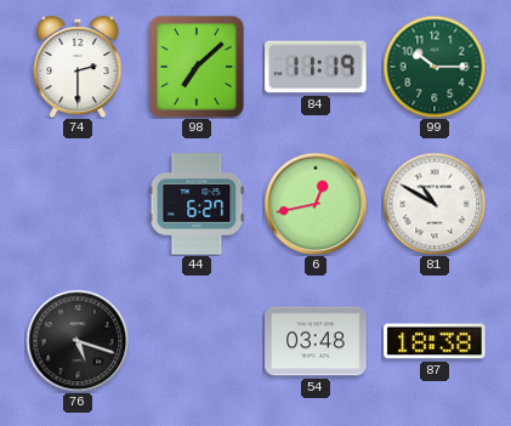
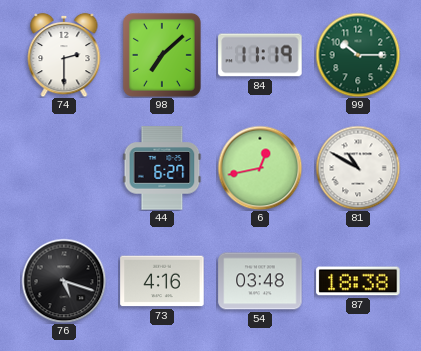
73: none -> 4:16
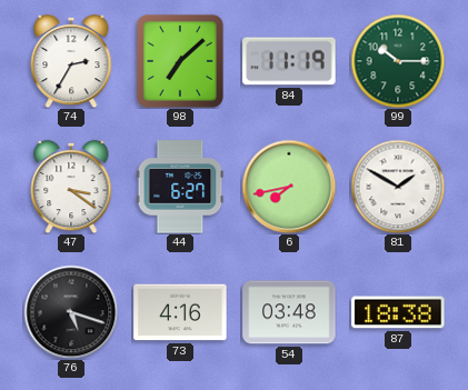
74: 2:30 -> 2:35
47: none -> 3:21
6: 12:43 -> 7:43
81: 10:50 -> 1:50
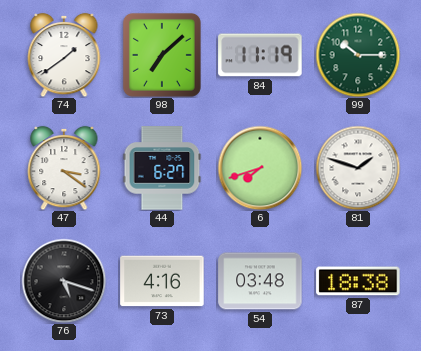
74: 2:35 -> 1:39
6: 7:43 -> 7:42
81: 1:50 -> 1:48
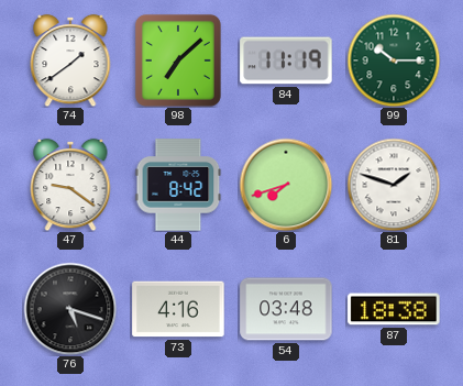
47: 3:21 -> 9:21
44: 6:27 -> 8:42
